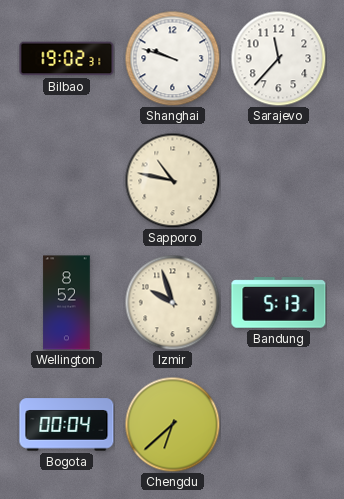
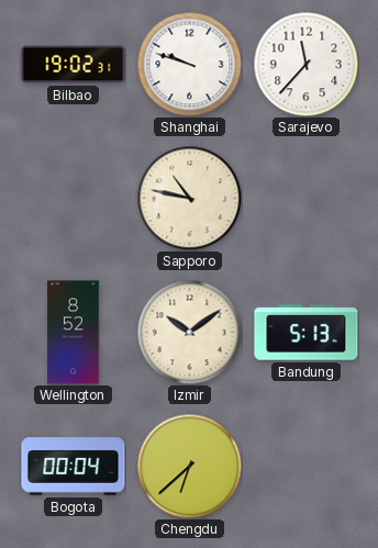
Izmir: 9:57 -> 10:09
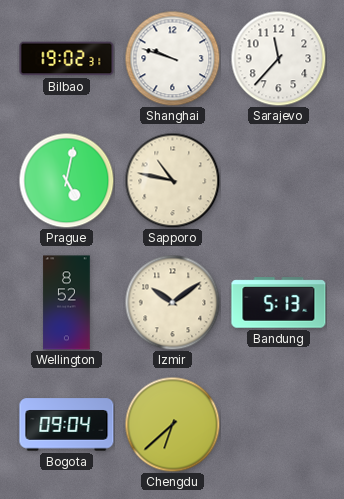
Prague: none -> 5:02
Bogota: 00:04 -> 09:04
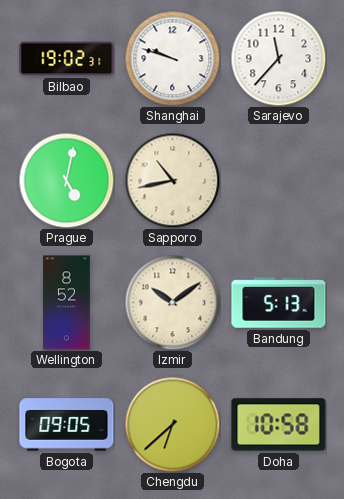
Sapporo: 10:47 -> 10:43
Bogota: 09:04 -> 09:05
Doha: none -> 10:58
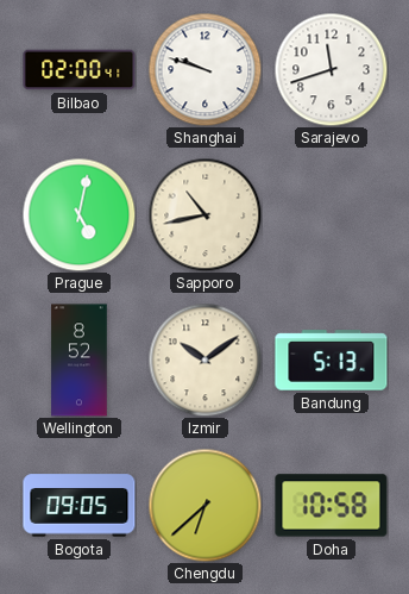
Bilbao: 19:02 -> 02:00
Sarajevo: 11:37 -> 11:42
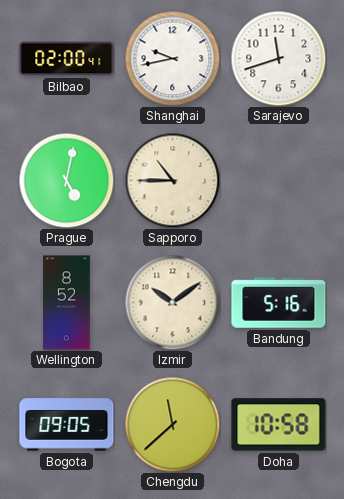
Shanghai: 9:48 -> 9:43
Sapporo: 10:43 -> 10:45
Bandung: 5:13 -> 5:16
Chengdu: 6:38 -> 11:38
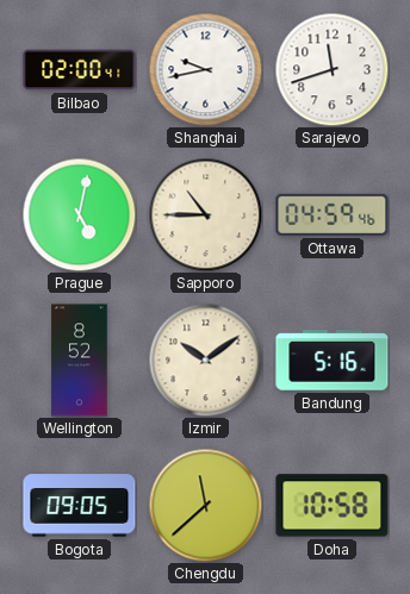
Ottawa: none -> 04:59
